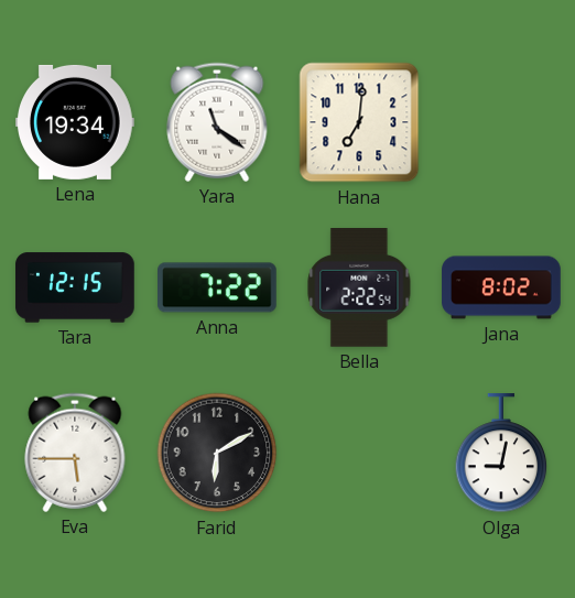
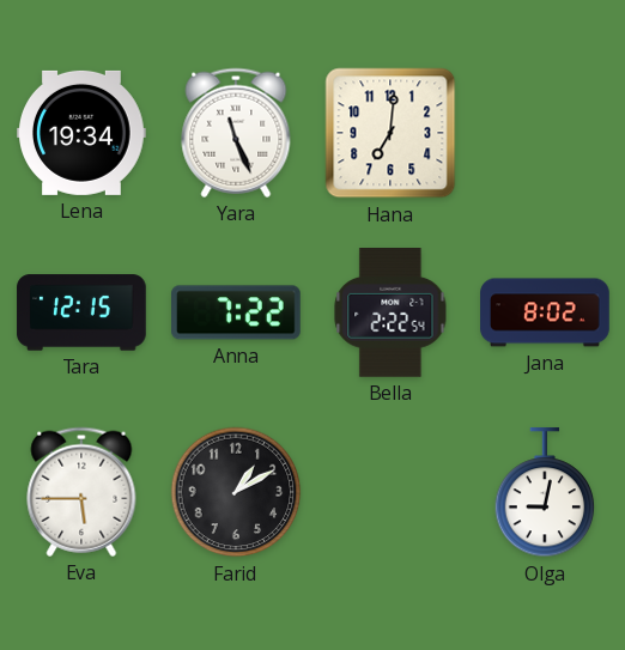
Yara: 11:21 -> 11:26
Farid: 6:10 -> 1:10
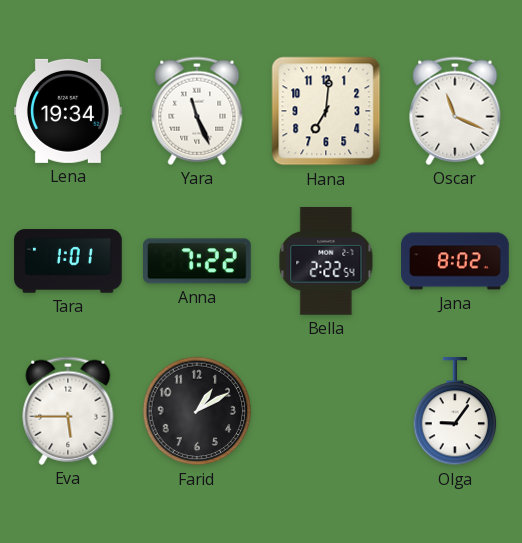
Oscar: none -> 11:19
Tara: 12:15 -> 1:01
Olga: 9:02 -> 9:06
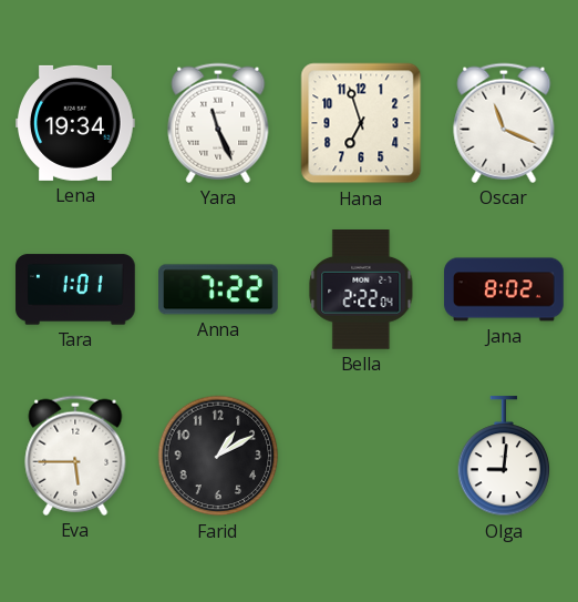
Hana: 7:01 -> 6:57
Bella: 2:22:54 -> 2:22:04
Olga: 9:06 -> 9:01
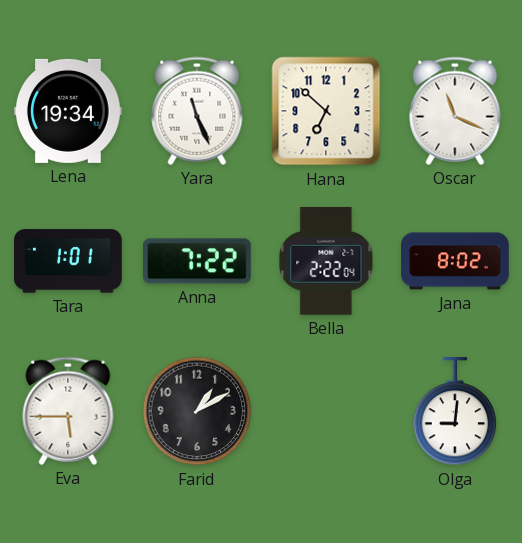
Hana: 6:57 -> 6:52
